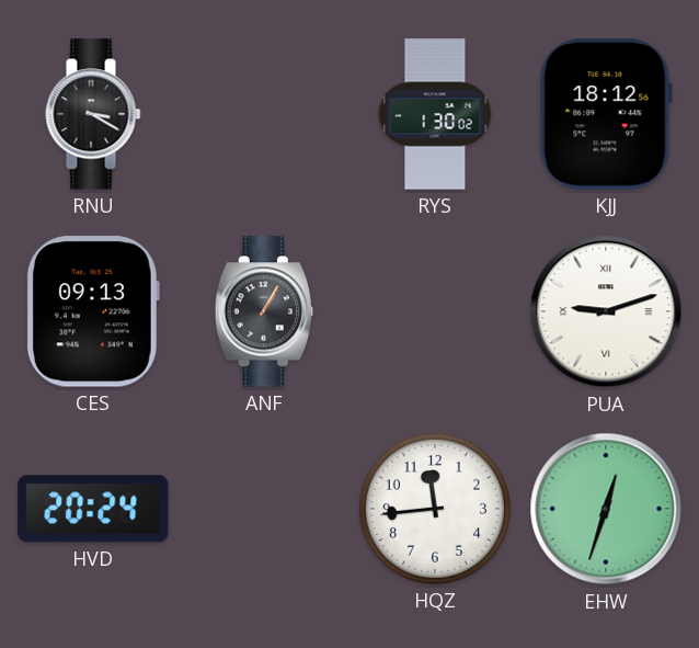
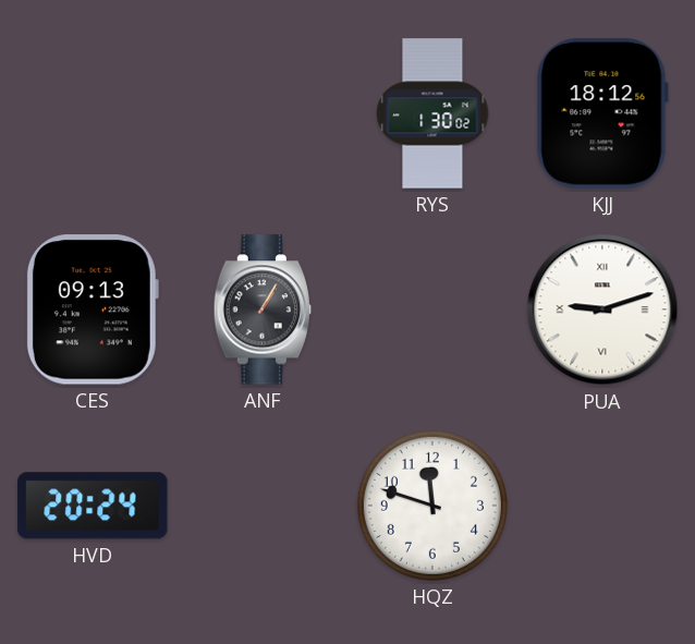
RNU: 3:20 -> none
HQZ: 11:44 -> 11:48
EHW: 12:33 -> none
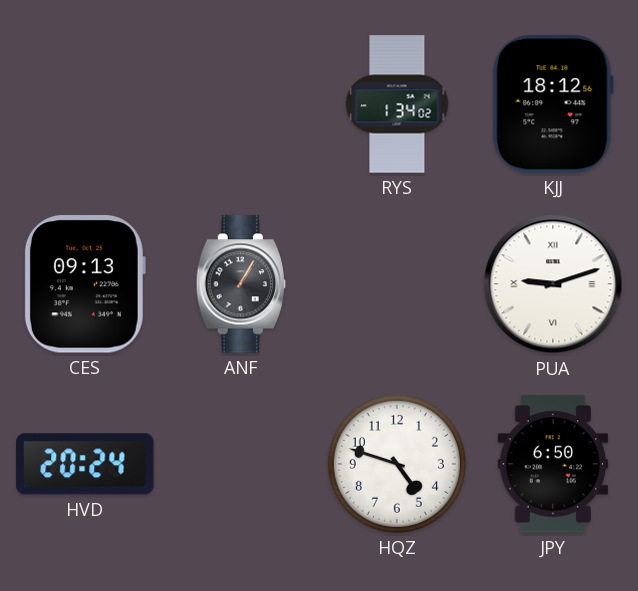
RYS: 1:30 -> 1:34
HQZ: 11:48 -> 4:48
JPY: none -> 6:50
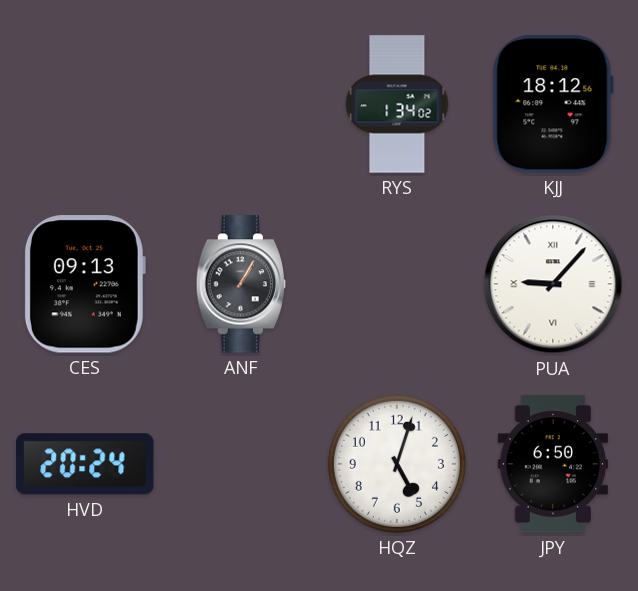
PUA: 9:12 -> 9:07
HQZ: 4:48 -> 5:03
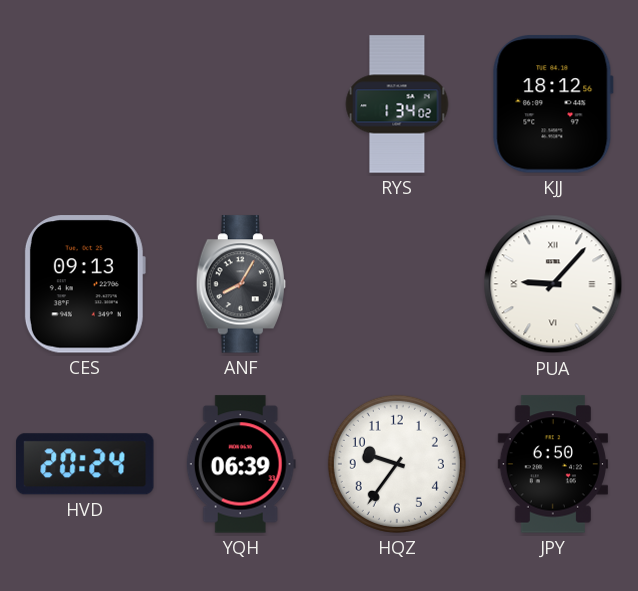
ANF: 1:05 -> 8:05
YQH: none -> 06:39
HQZ: 5:03 -> 9:36
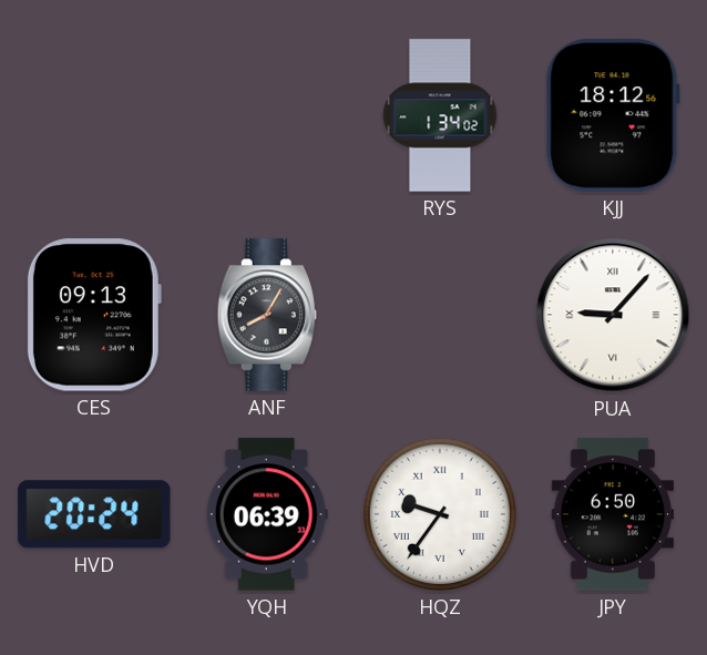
HQZ numerals: Arabic -> Roman
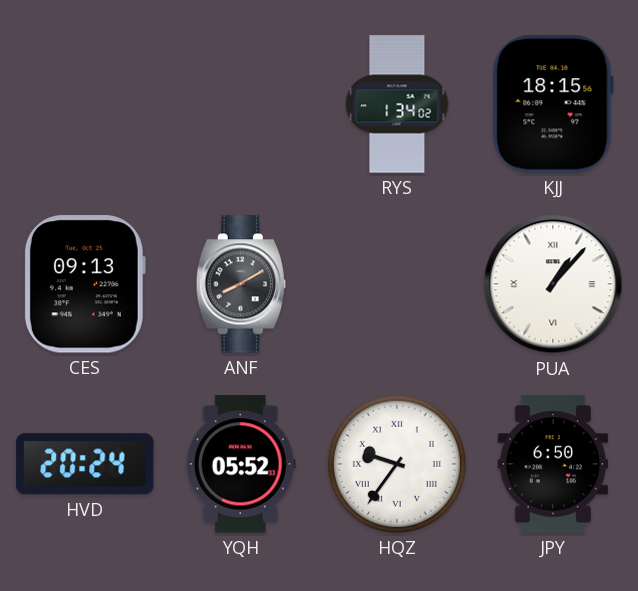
KJJ: 18:12 -> 18:15
ANF: 8:05 -> 8:10
PUA: 9:07 -> 1:07
YQH: 06:39 -> 05:52
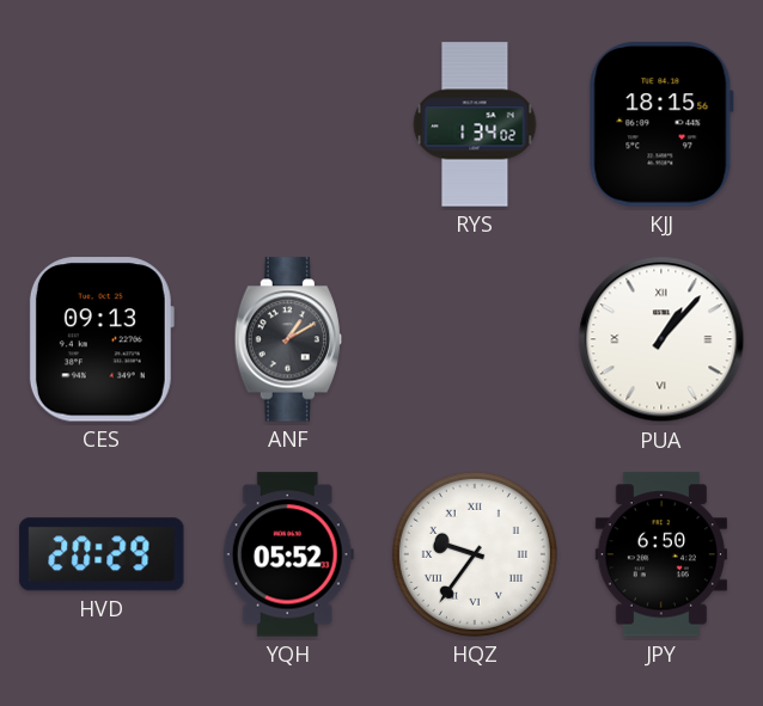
ANF: 8:10 -> 1:10
HVD: 20:24 -> 20:29
